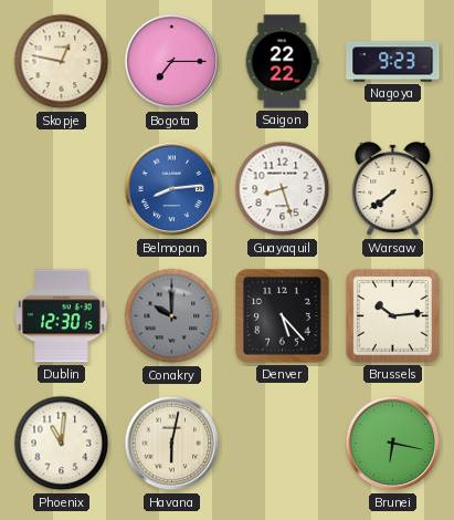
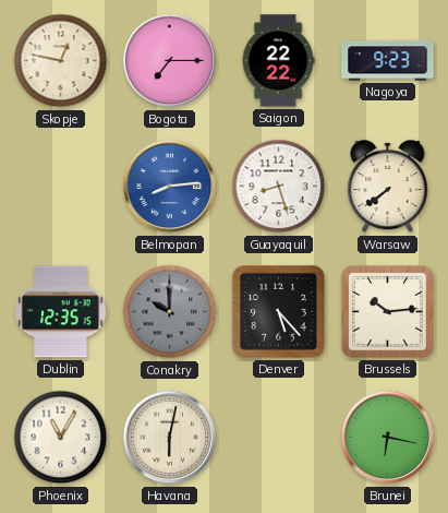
Dublin: 12:30 -> 12:35
Phoenix: 11:01 -> 11:05
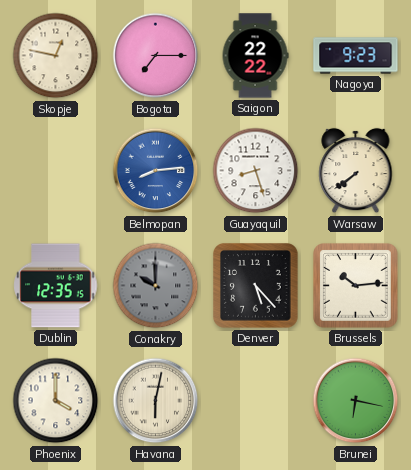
Phoenix: 11:05 -> 4:00
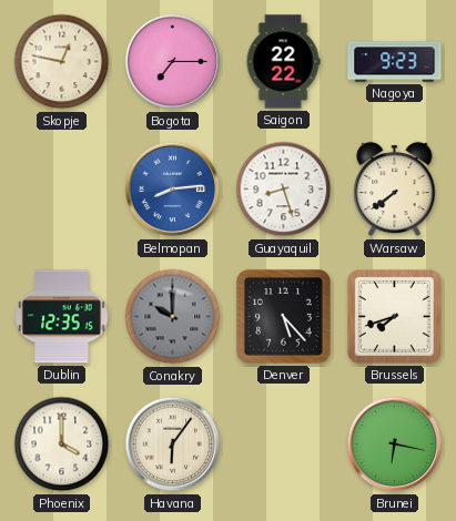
Brussels: 10:14 -> 7:42
Havana: 6:02 -> 6:06
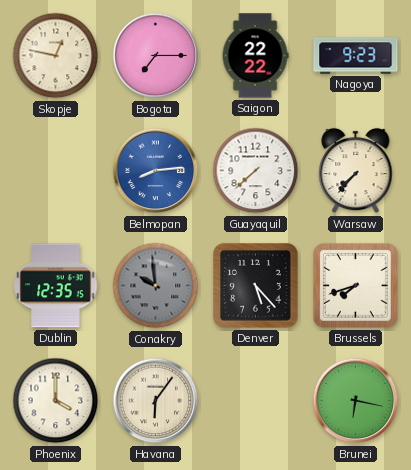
Guayaquil: 8:27 -> 7:38
Warsaw: 7:39 -> 7:37
Conakry: 10:00 -> 9:59
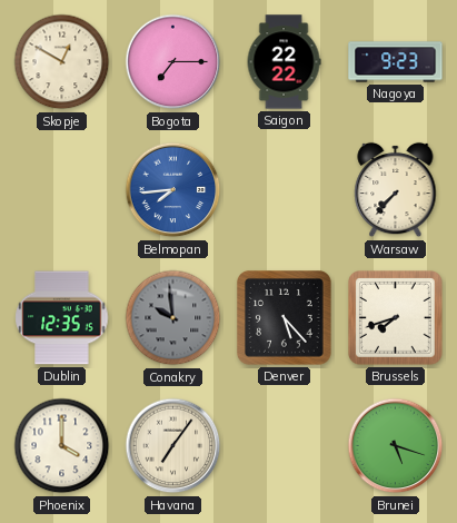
Skopje: 12:47 -> 12:50
Belmopan: 8:14 -> 7:44
Guayaquil: 7:38 -> none
Havana: 6:06 -> 7:06
Brunei: 6:17 -> 5:18
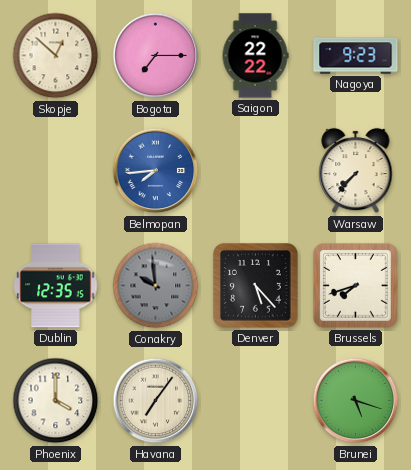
Skopje: 12:50 -> 12:52
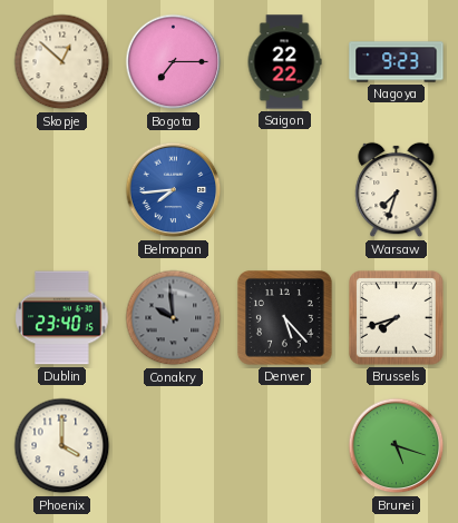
Warsaw: 7:37 -> 7:33
Dublin: 12:35 -> 23:40
Havana: 7:06 -> none
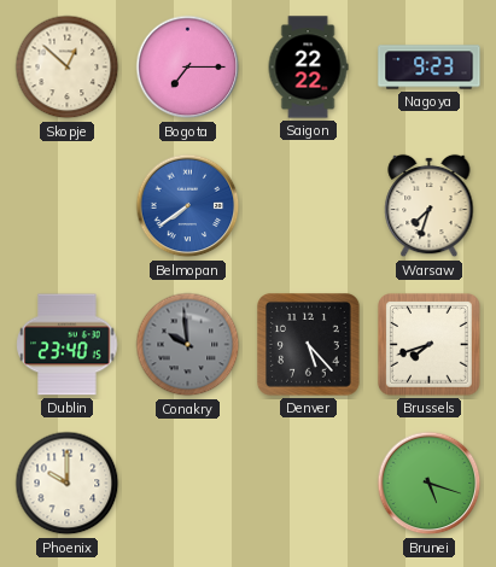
Belmopan: 7:44 -> 7:39
Phoenix: 4:00 -> 10:00
